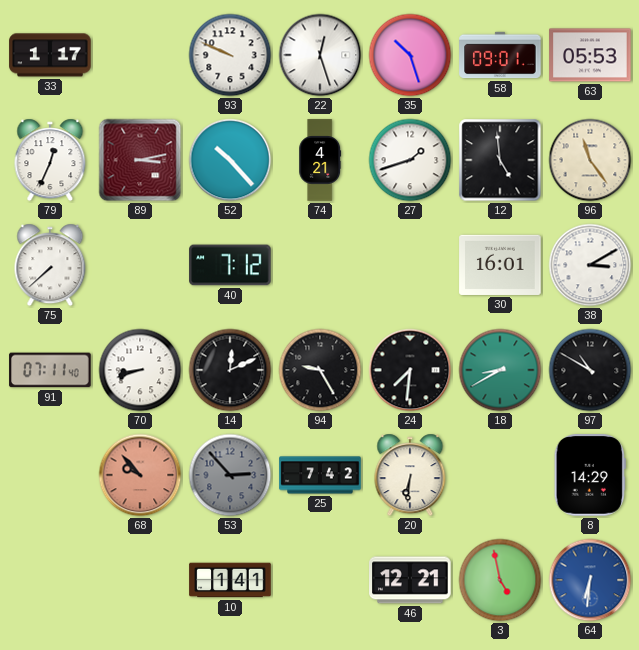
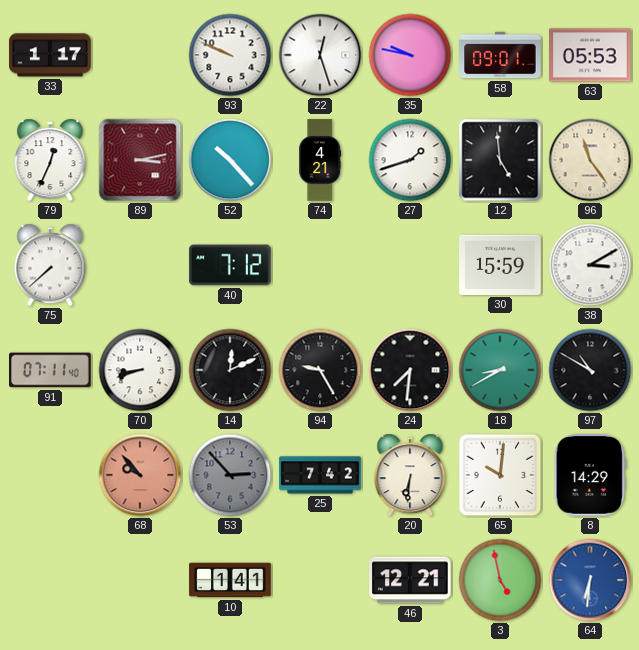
35: 10:27 -> 9:47
30: 16:01 -> 15:59
65: none -> 10:01
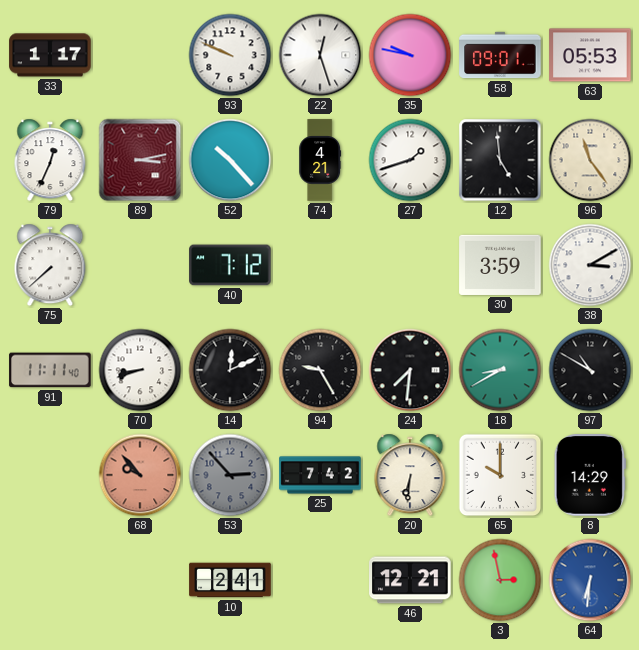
30: 15:59 -> 3:59
91: 07:11 -> 11:11
65: 10:01 -> 10:00
10: 1:41 -> 2:41
3: 4:58 -> 2:58
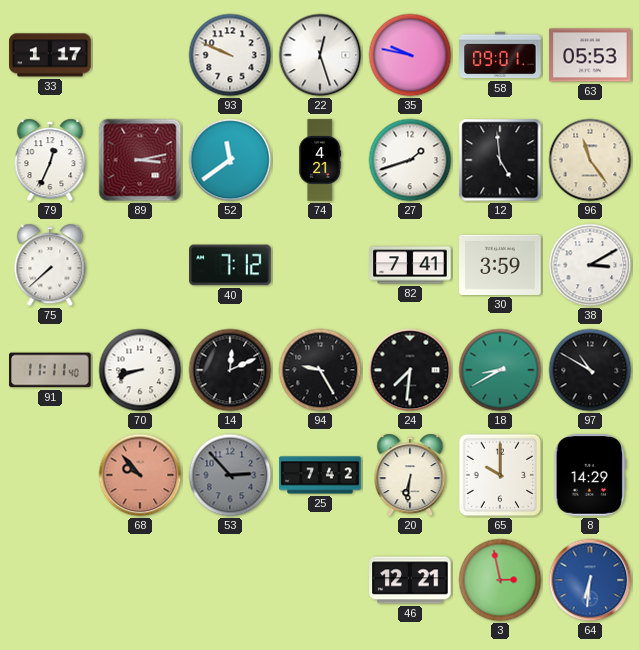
52: 10:23 -> 11:39
82: none -> 7:41
10: 2:41 -> none
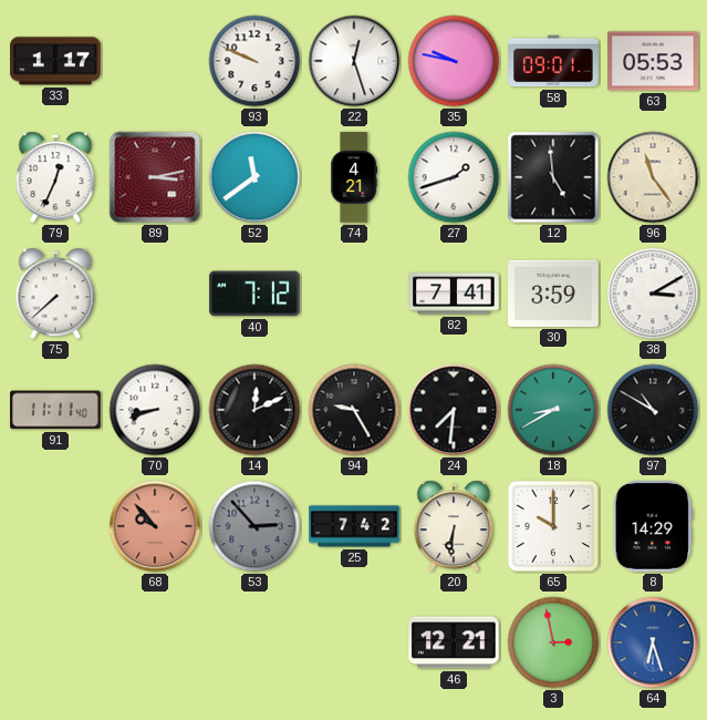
64: 6:31 -> 6:27
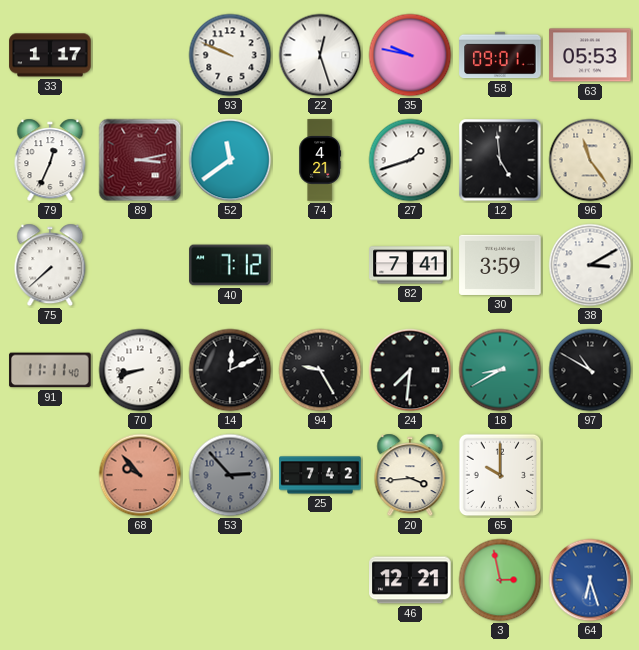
20: 6:31 -> 3:44
8: 14:29 -> none
